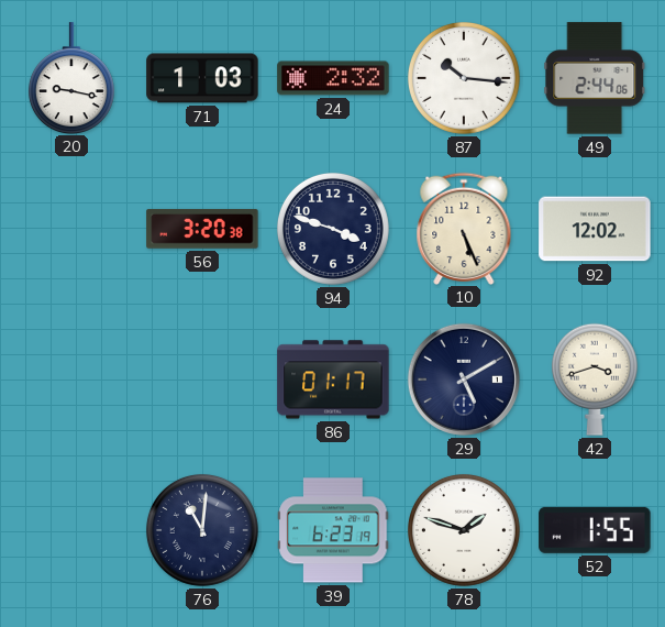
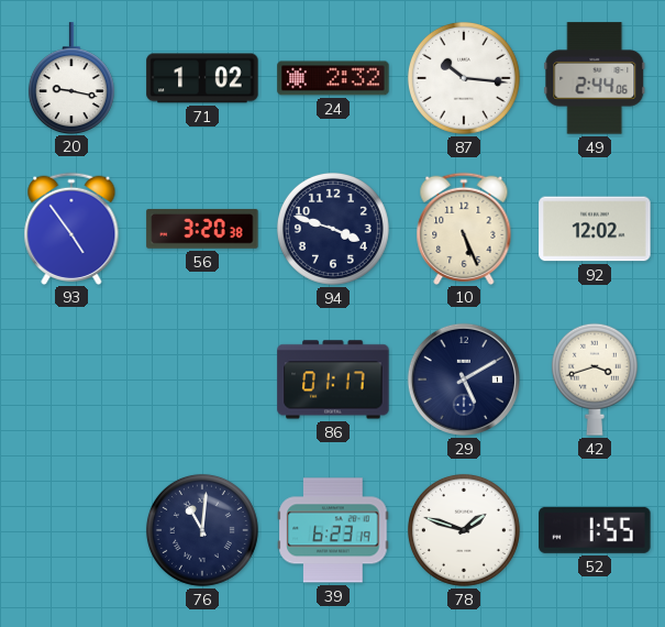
71: 1:03 -> 1:02
93: none -> 4:54
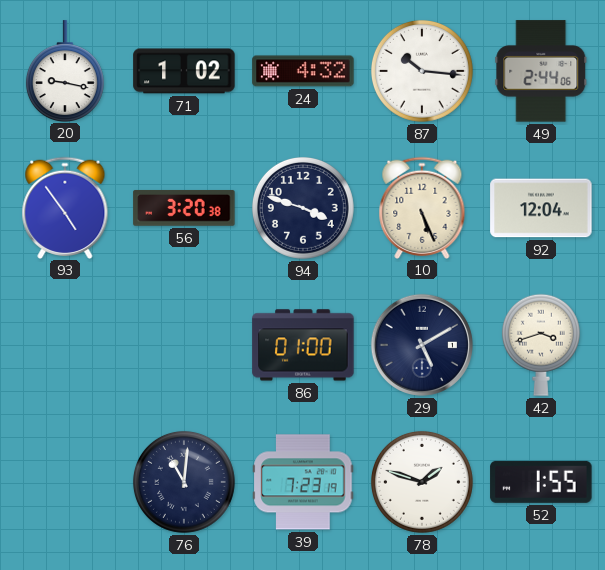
24: 2:32 -> 4:32
92: 12:02 -> 12:04
86: 01:17 -> 01:00
39: 6:23 -> 7:23
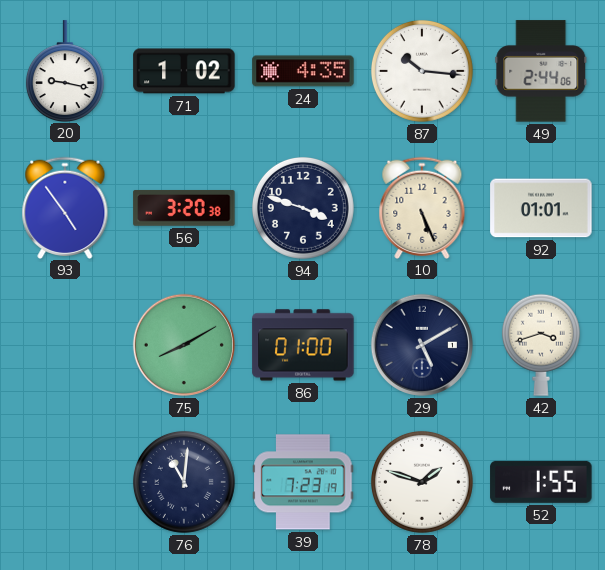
24: 4:32 -> 4:35
92: 12:04 -> 01:01
75: none -> 8:10
